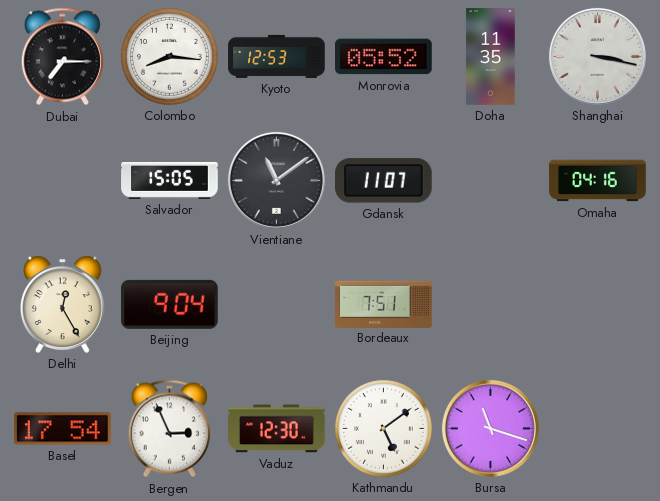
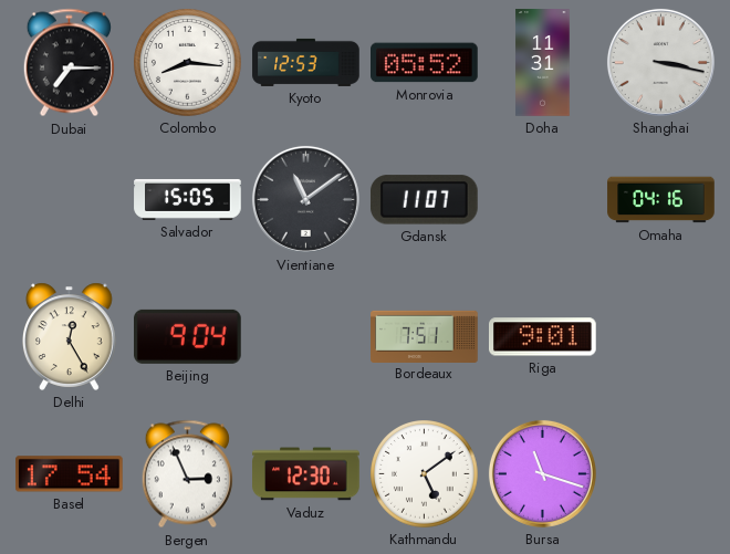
Doha: 11:35 -> 11:31
Riga: none -> 9:01
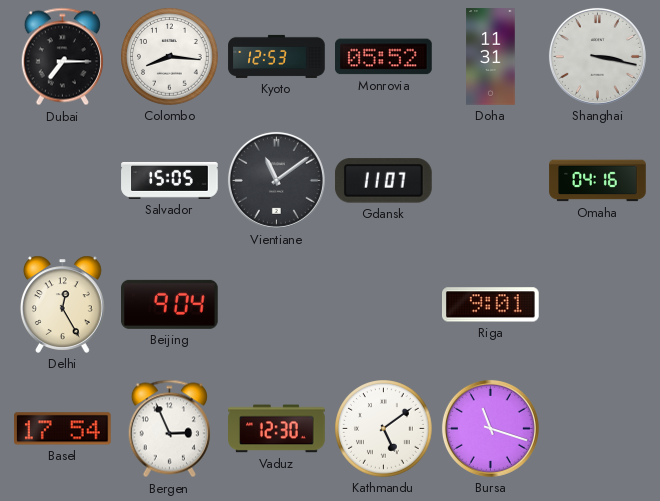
Bordeaux: 7:51 -> none
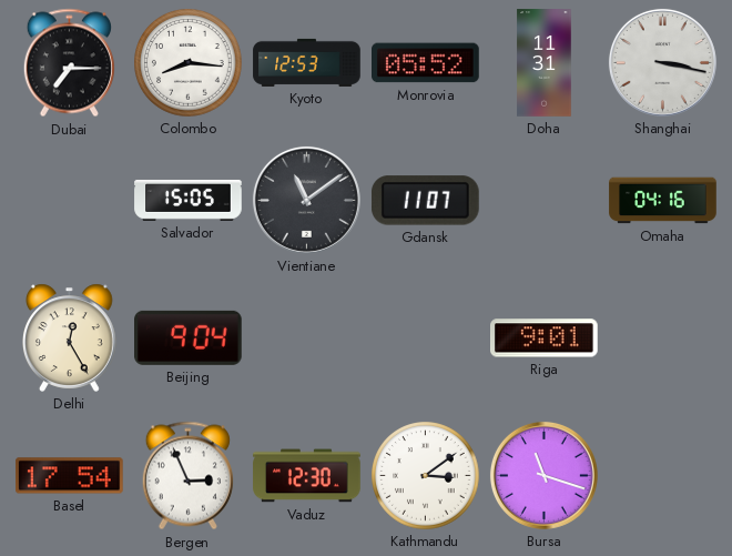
Kathmandu: 5:09 -> 3:09
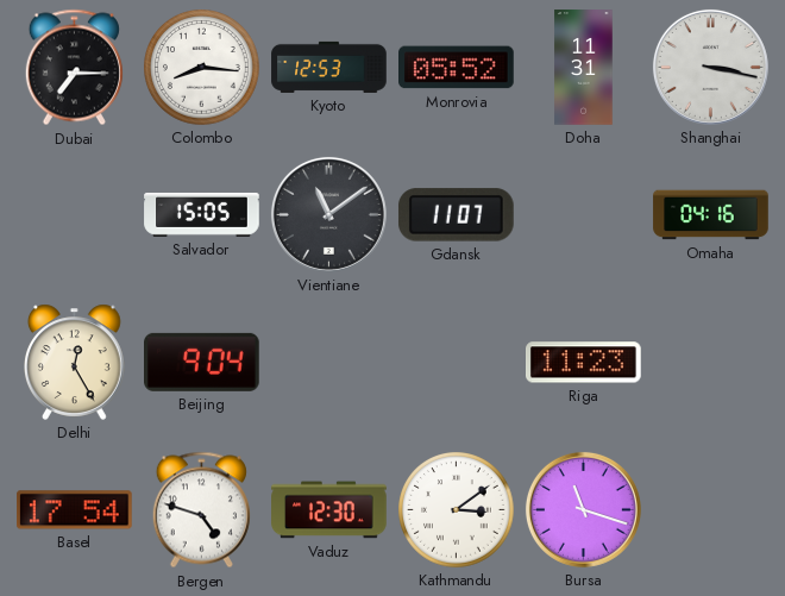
Riga: 9:01 -> 11:23
Bergen: 2:56 -> 4:48
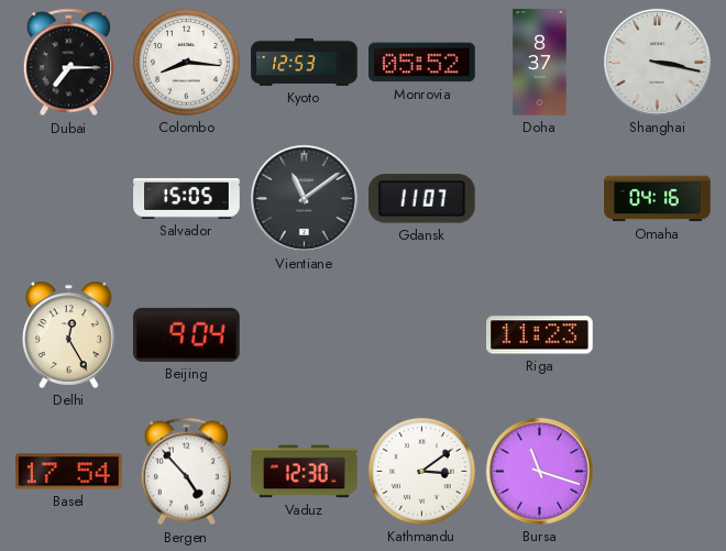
Doha: 11:31 -> 8:37
Bergen: 4:48 -> 4:53
